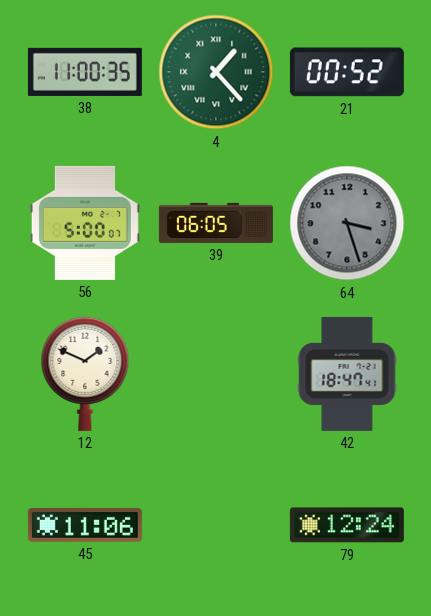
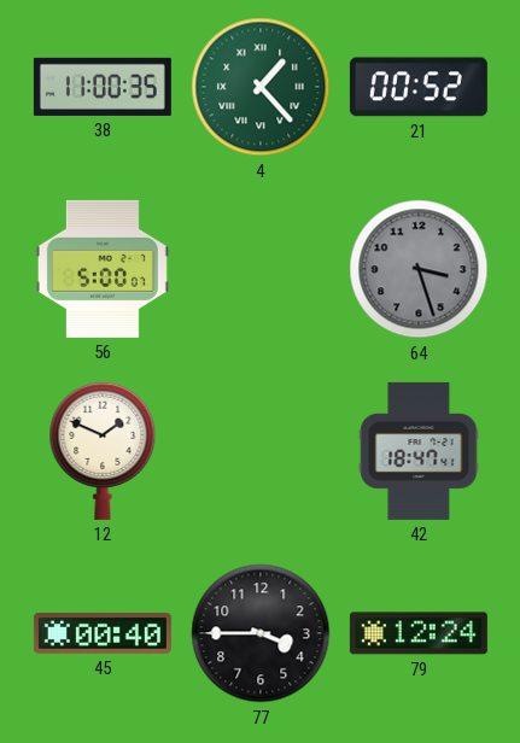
39: 06:05 -> none
45: 11:06 -> 00:40
77: none -> 3:45
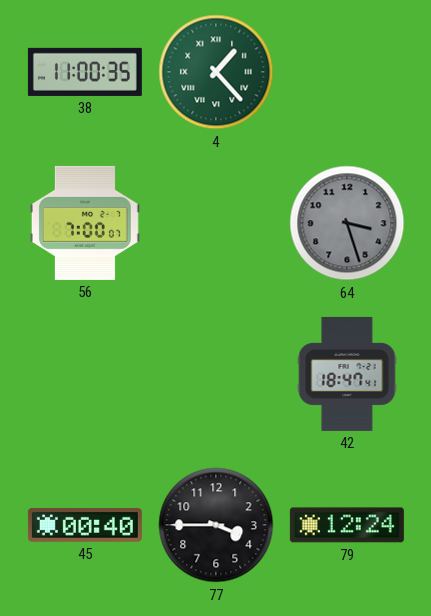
21: 00:52 -> none
56: 5:00 -> 7:00
12: 1:49 -> none
